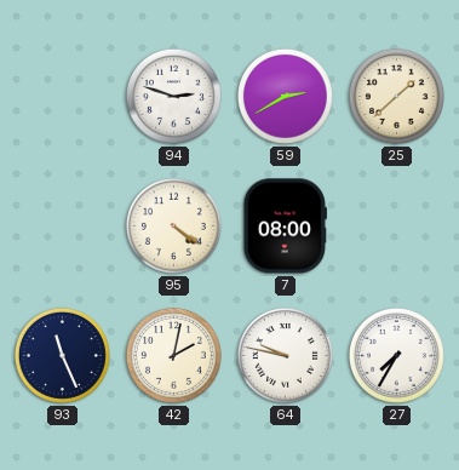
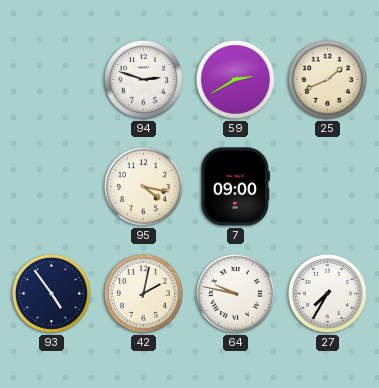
25: 1:38 -> 1:41
95: 4:21 -> 4:17
7: 08:00 -> 09:00
93: 11:26 -> 4:54
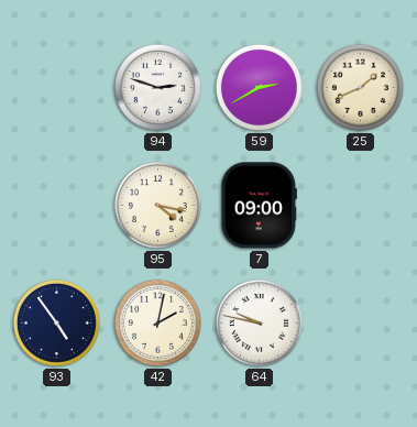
27: 7:35 -> none
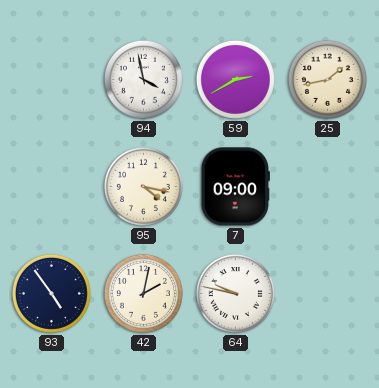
94: 2:48 -> 3:58
25: 1:41 -> 1:43
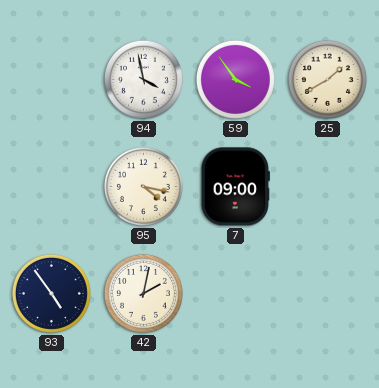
59: 2:40 -> 3:54
25: 1:43 -> 1:40
64: 9:47 -> none
